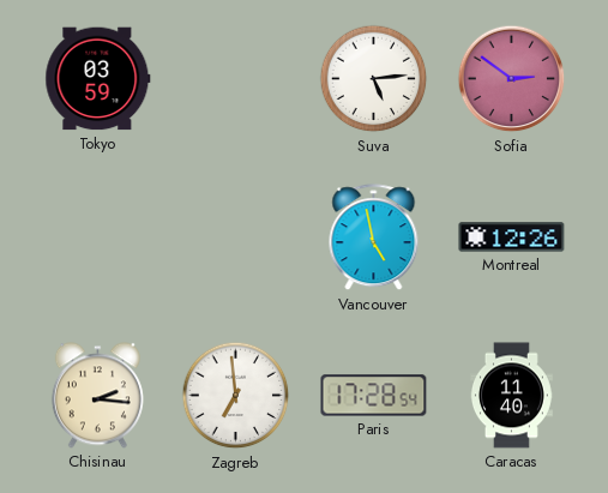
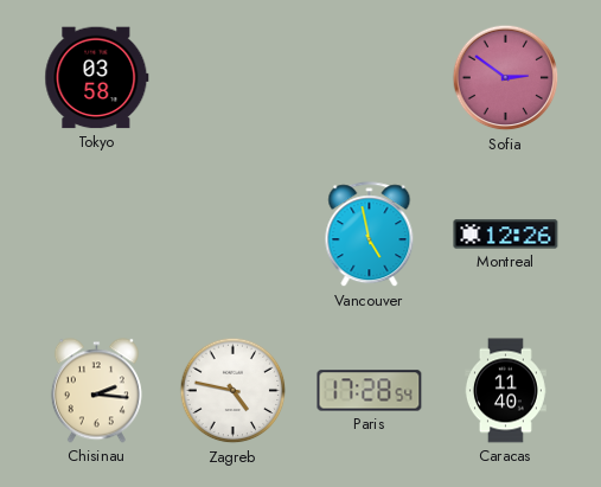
Tokyo: 03:59 -> 03:58
Suva: 5:14 -> none
Zagreb: 6:59 -> 4:47
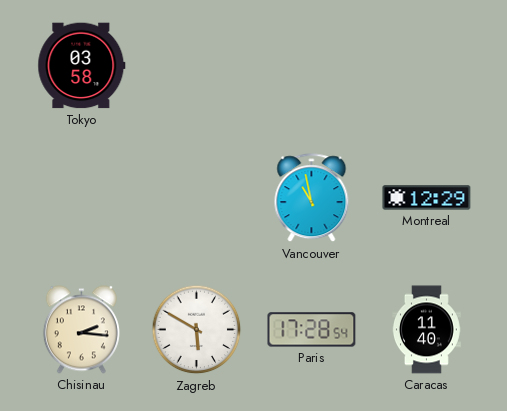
Sofia: 2:51 -> none
Vancouver: 4:58 -> 10:58
Montreal: 12:26 -> 12:29
Zagreb: 4:47 -> 5:50
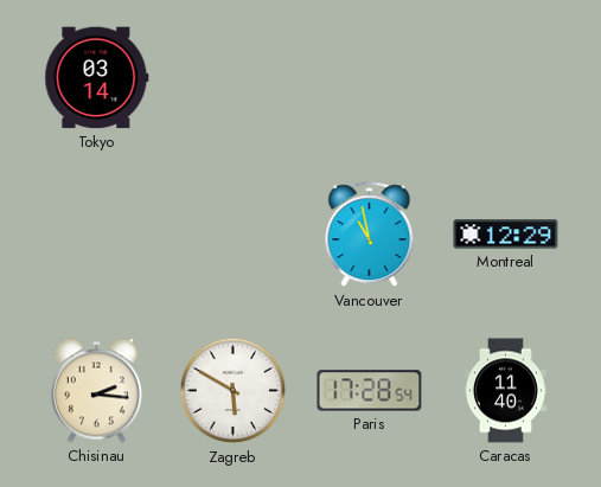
Tokyo: 03:58 -> 03:14
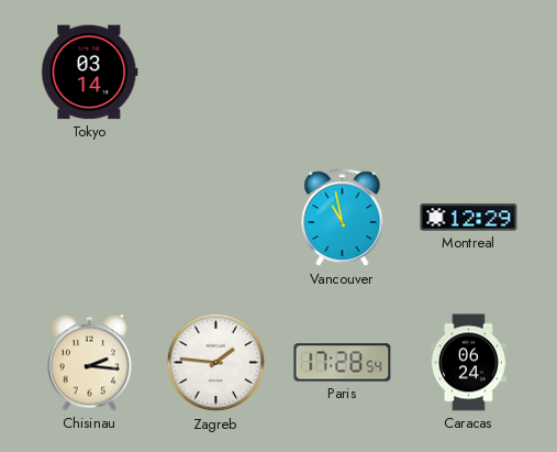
Zagreb: 5:50 -> 1:46
Caracas: 11:40 -> 06:24
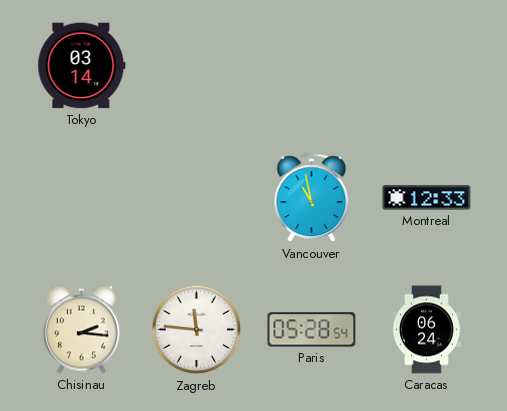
Montreal: 12:29 -> 12:33
Zagreb: 1:46 -> 11:46
Paris: 17:28 -> 05:28
